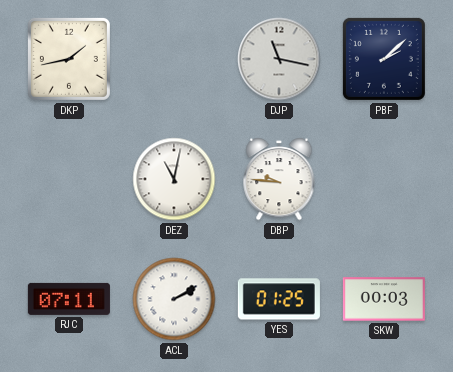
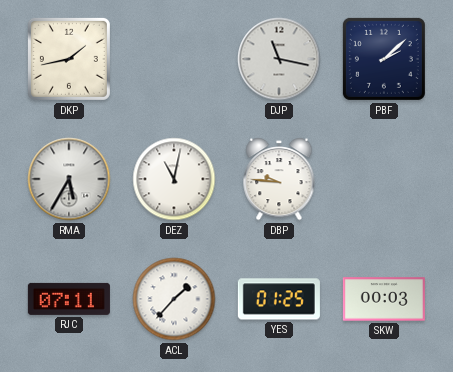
RMA: none -> 5:35
ACL: 2:10 -> 1:37
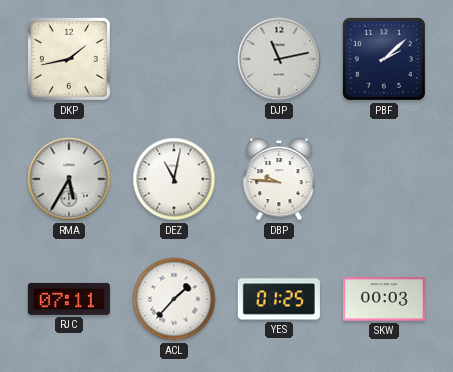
DJP: 11:17 -> 11:13
